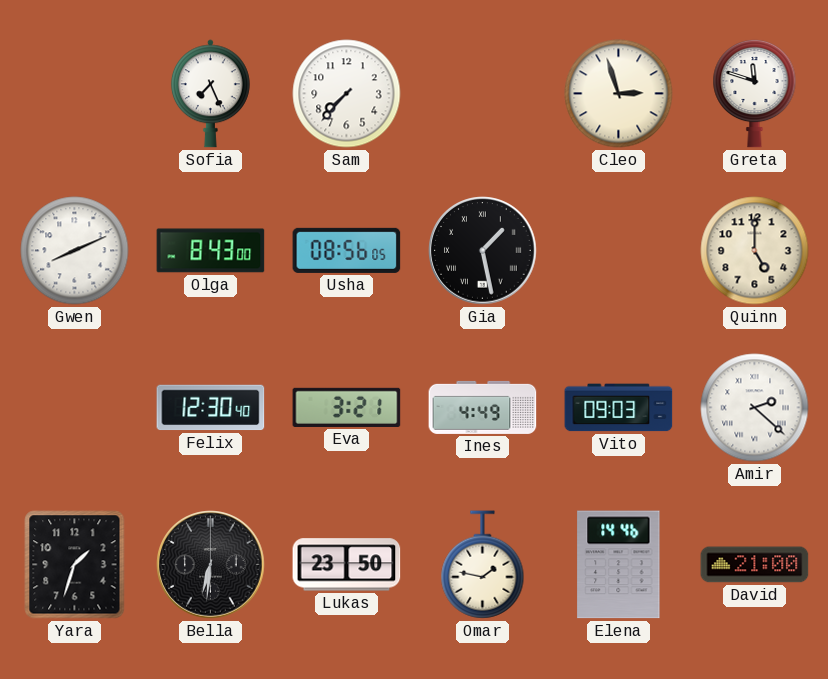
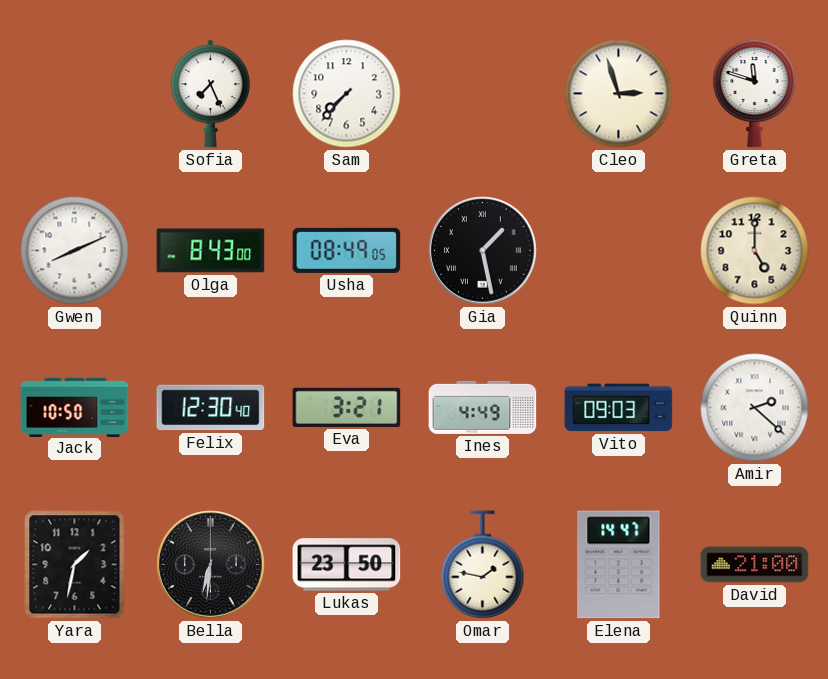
Usha: 08:56 -> 08:49
Jack: none -> 10:50
Yara: 1:33 -> 1:32
Elena: 14:46 -> 14:47
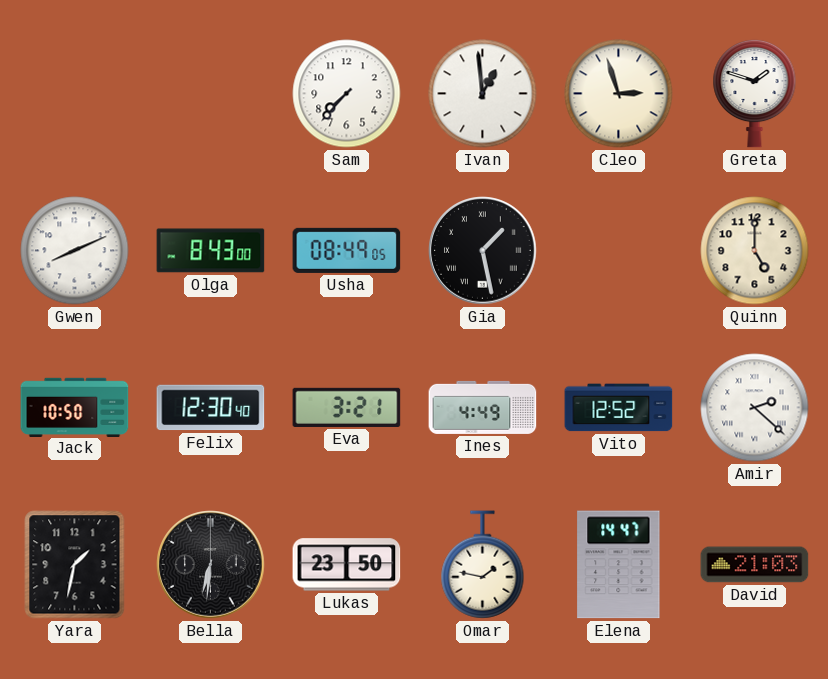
Sofia: 7:26 -> none
Ivan: none -> 12:59
Greta: 11:48 -> 1:48
Vito: 09:03 -> 12:52
David: 21:00 -> 21:03
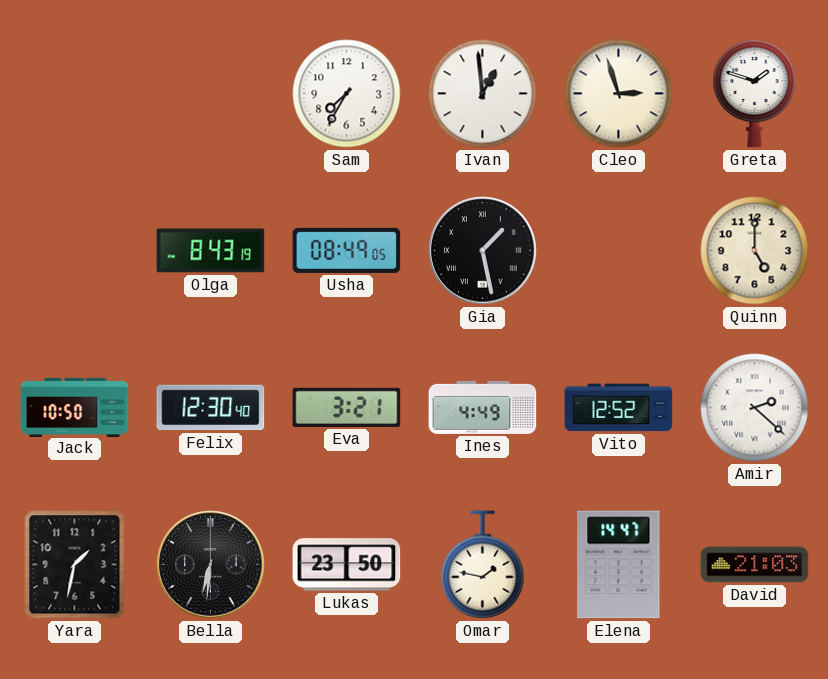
Sam: 7:37 -> 7:35
Gwen: 8:11 -> none
Olga: 8:43:00 -> 8:43:19
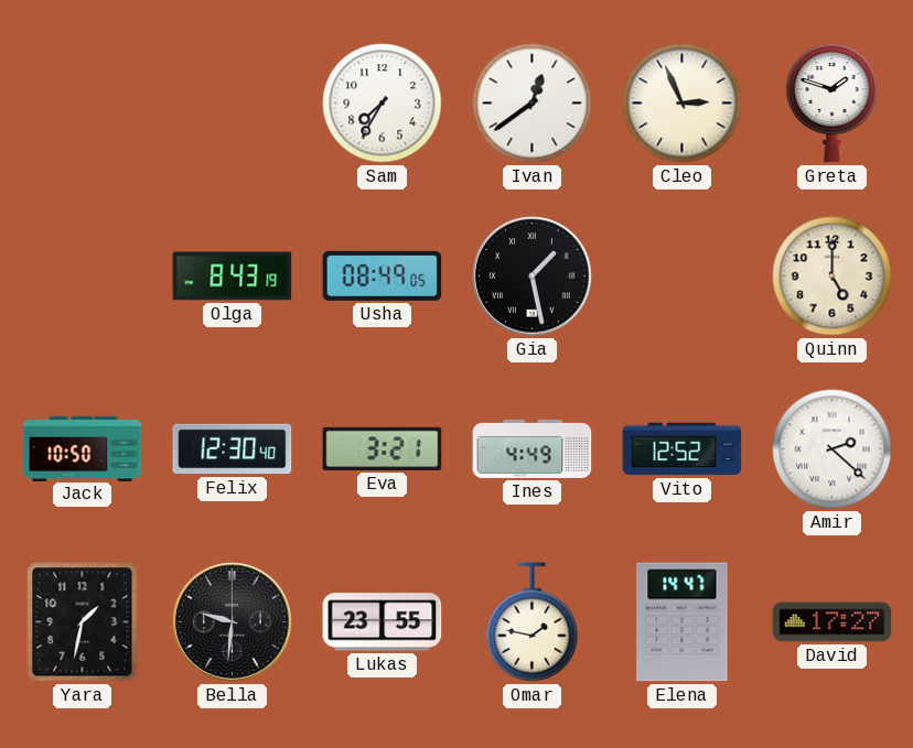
Ivan: 12:59 -> 12:39
Cleo: 2:57 -> 2:56
Bella: 6:31 -> 9:31
Lukas: 23:50 -> 23:55
David: 21:03 -> 17:27
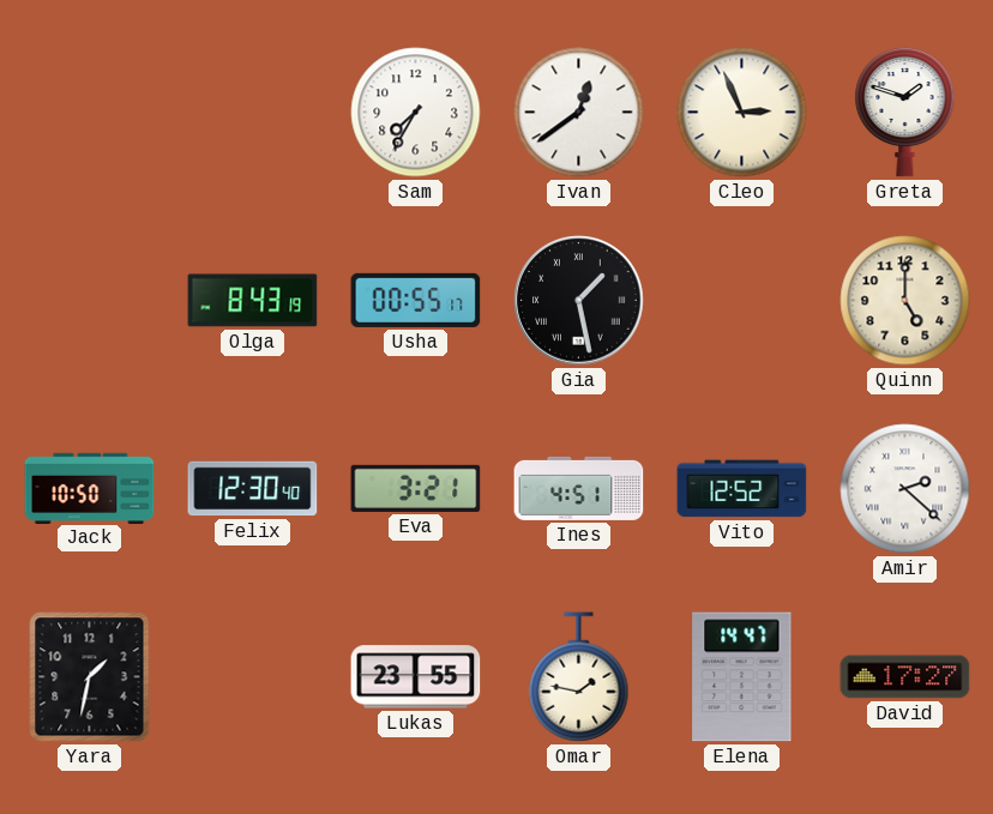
Usha: 08:49 -> 00:55
Ines: 4:49 -> 4:51
Bella: 9:31 -> none
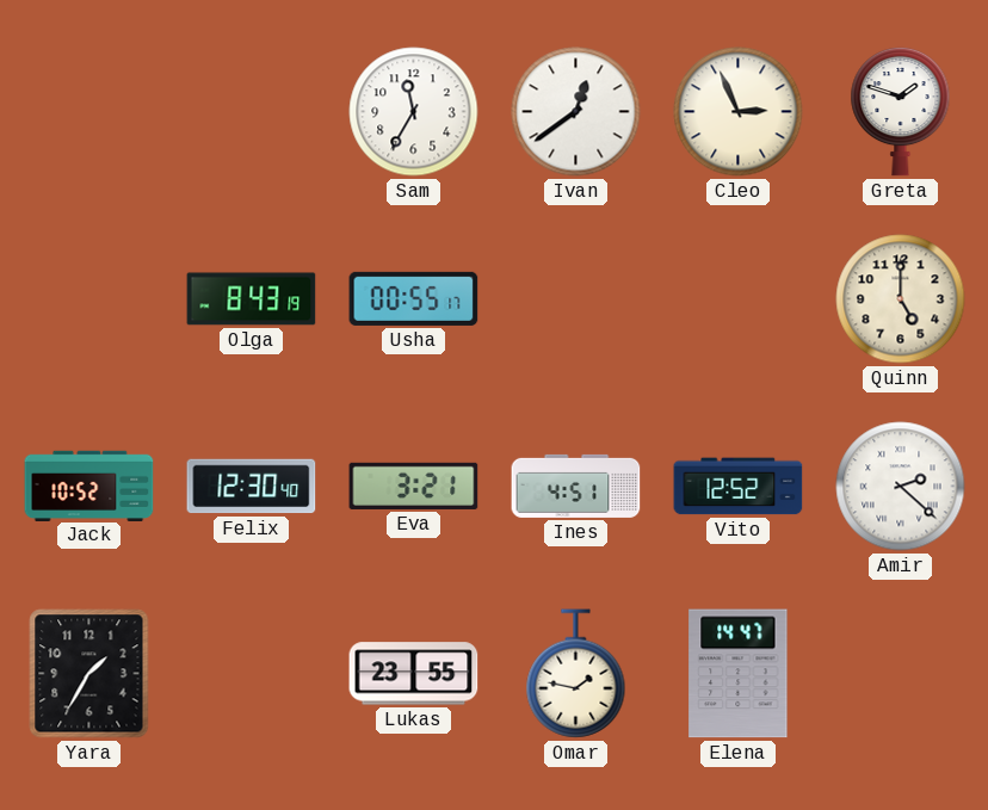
Sam: 7:35 -> 11:35
Gia: 1:28 -> none
Jack: 10:50 -> 10:52
Yara: 1:32 -> 1:35
David: 17:27 -> none
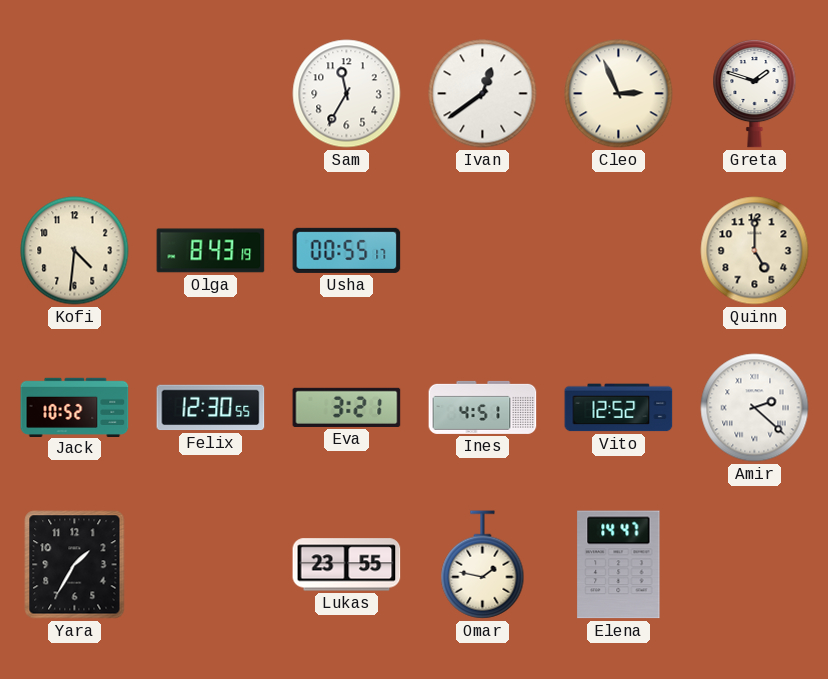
Kofi: none -> 4:31
Felix: 12:30:40 -> 12:30:55
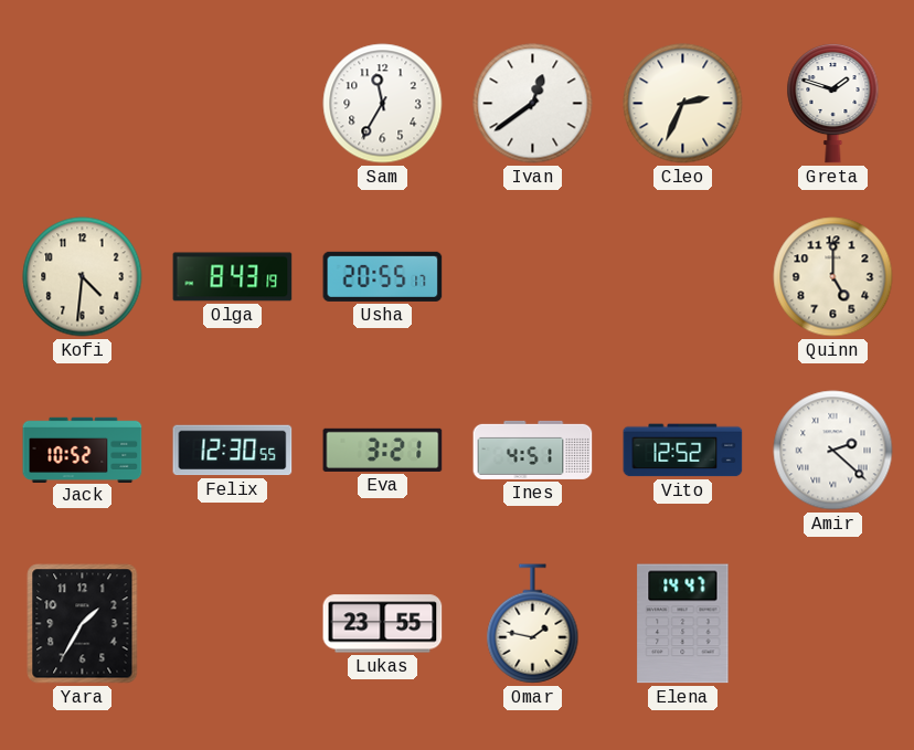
Cleo: 2:56 -> 2:34
Usha: 00:55 -> 20:55
